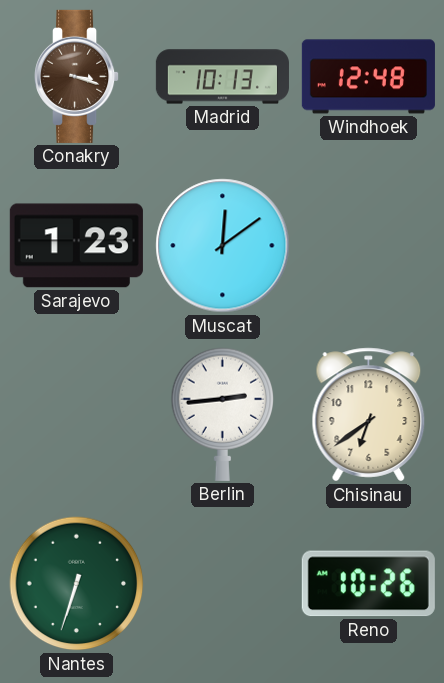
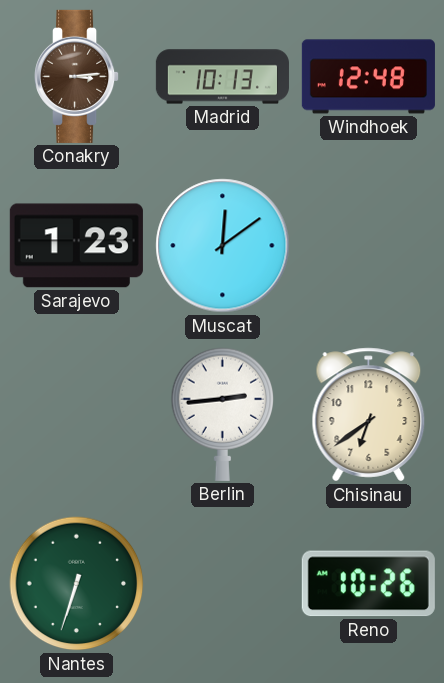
Conakry: 3:18 -> 3:14
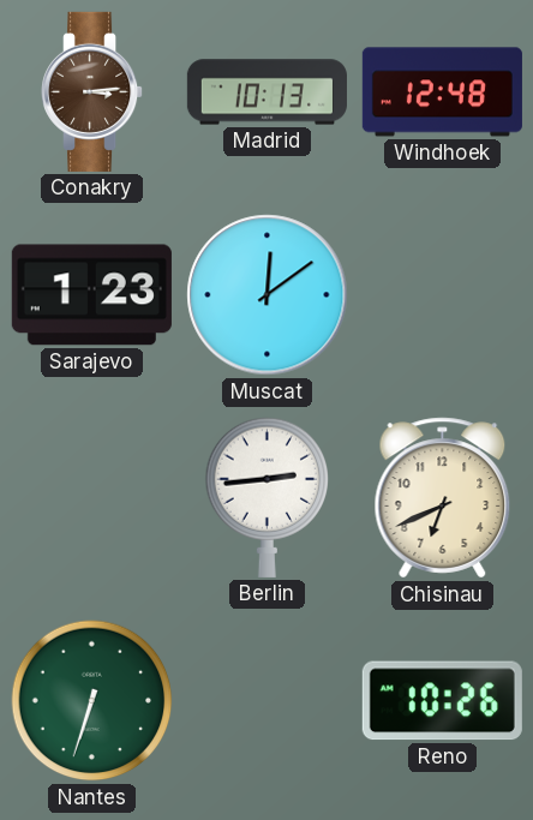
Chisinau: 6:39 -> 6:41
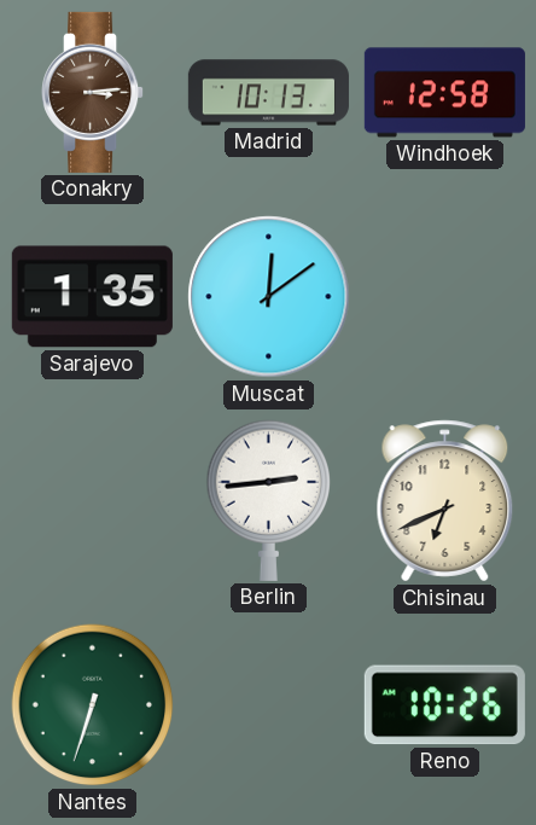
Windhoek: 12:48 -> 12:58
Sarajevo: 1:23 -> 1:35
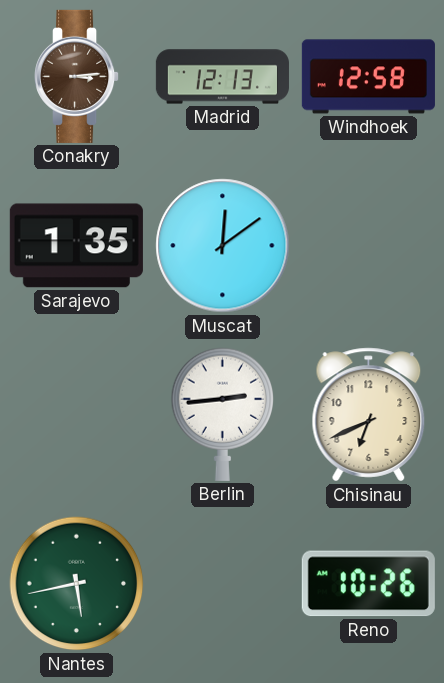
Madrid: 10:13 -> 12:13
Nantes: 6:33 -> 5:43
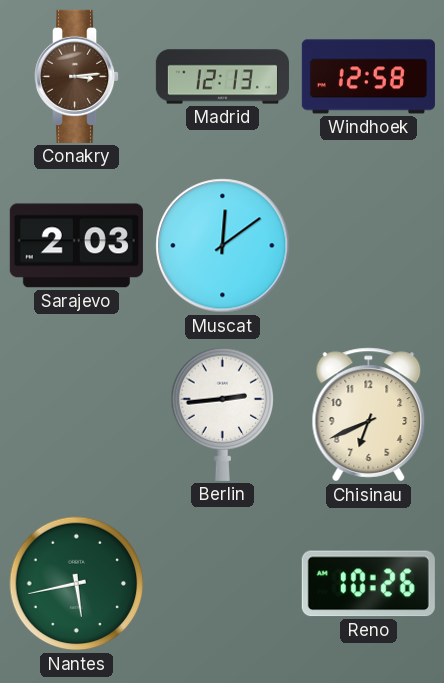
Sarajevo: 1:35 -> 2:03
